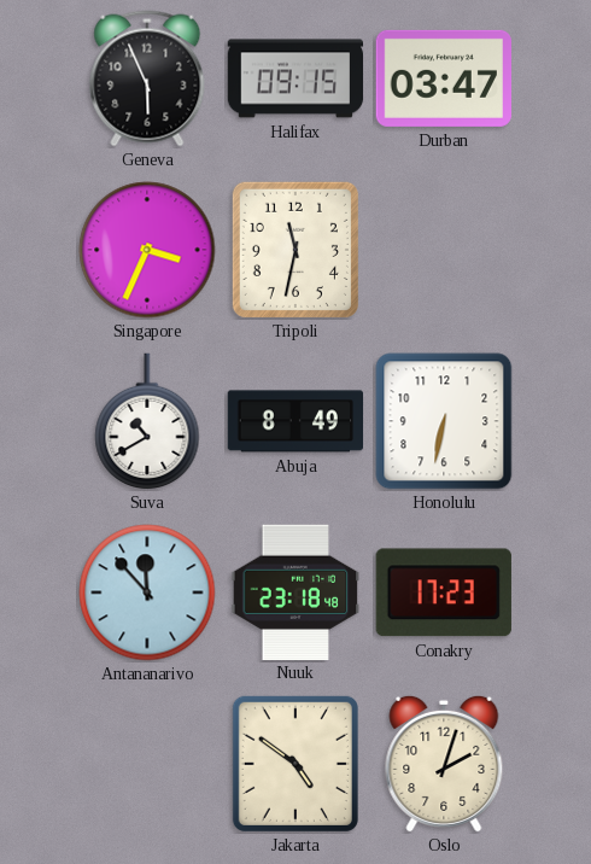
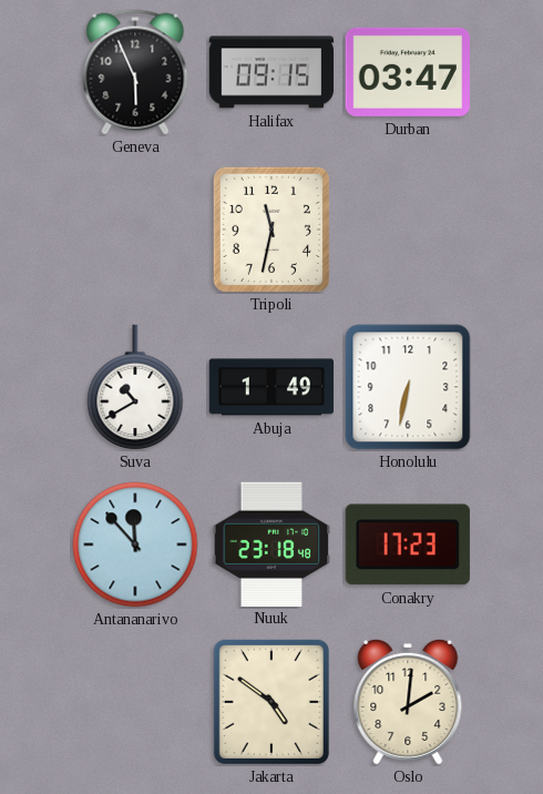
Singapore: 3:34 -> none
Abuja: 8:49 -> 1:49
Oslo: 2:03 -> 2:01
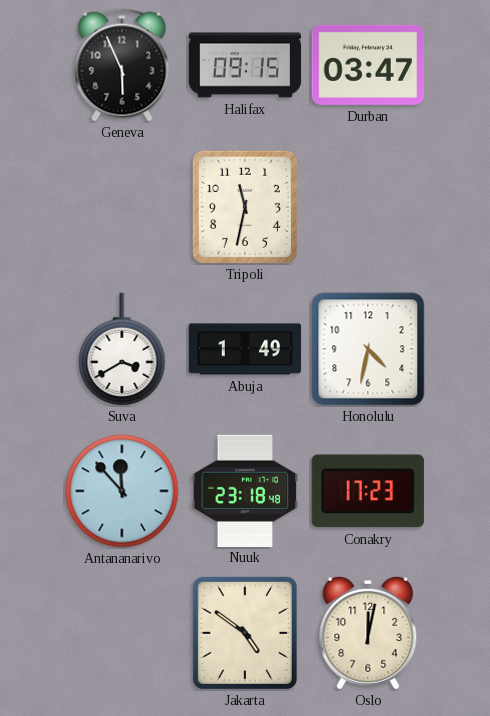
Suva: 10:40 -> 3:40
Honolulu: 6:32 -> 4:32
Oslo: 2:01 -> 12:02
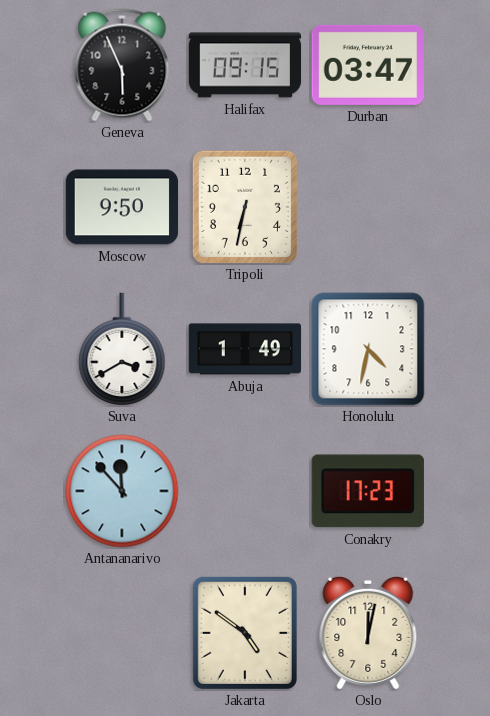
Moscow: none -> 9:50
Tripoli: 11:32 -> 6:32
Nuuk: 23:18 -> none
